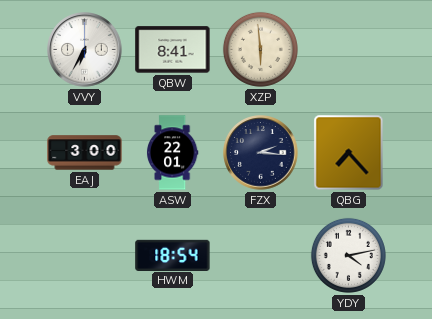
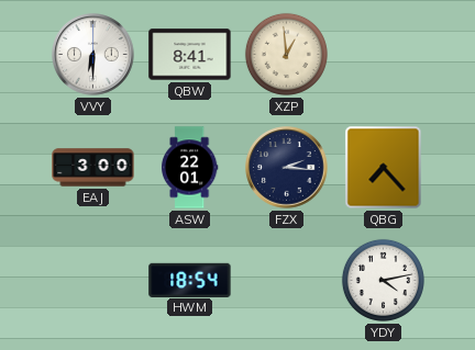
VVY: 6:35 -> 6:30
XZP: 5:59 -> 12:59
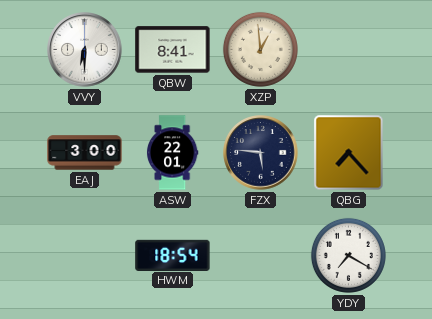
FZX: 2:16 -> 5:46
YDY: 4:13 -> 7:20
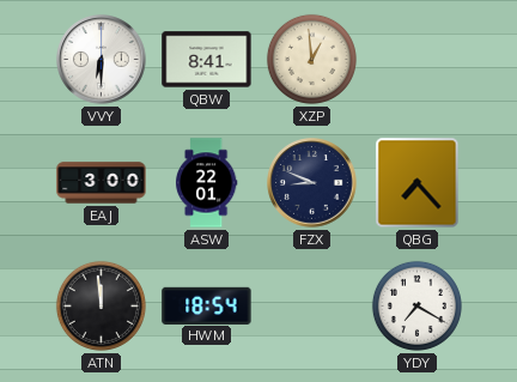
FZX: 5:46 -> 8:49
ATN: none -> 11:59
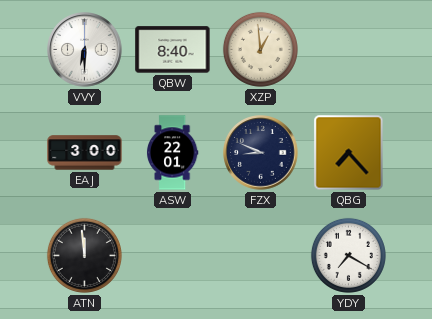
QBW: 8:41 -> 8:40
HWM: 18:54 -> none
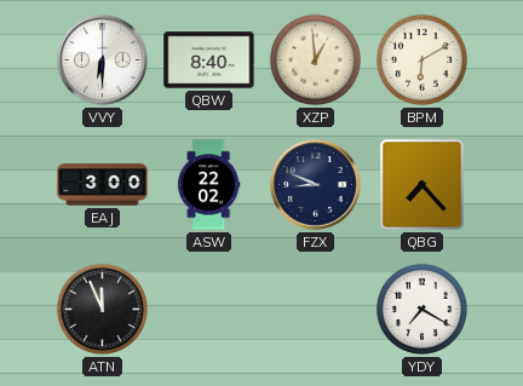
BPM: none -> 6:10
ASW: 22:01 -> 22:02
ATN: 11:59 -> 11:56
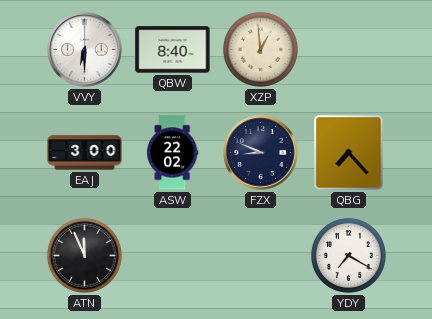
BPM: 6:10 -> none
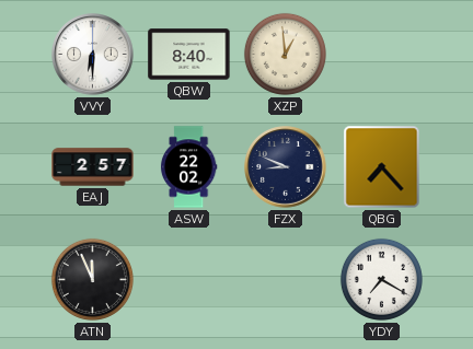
EAJ: 3:00 -> 2:57
